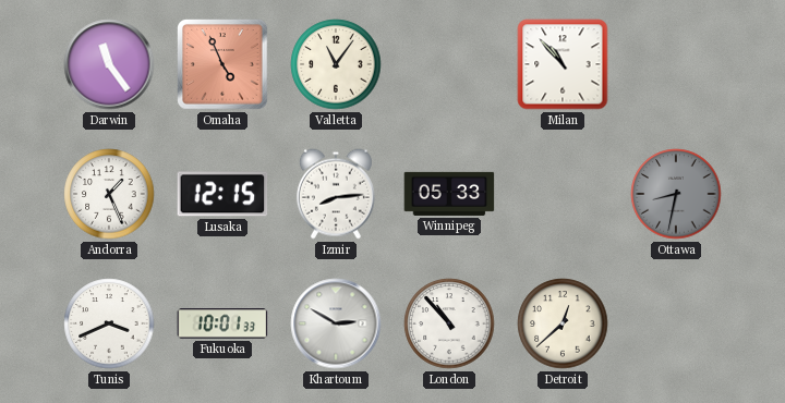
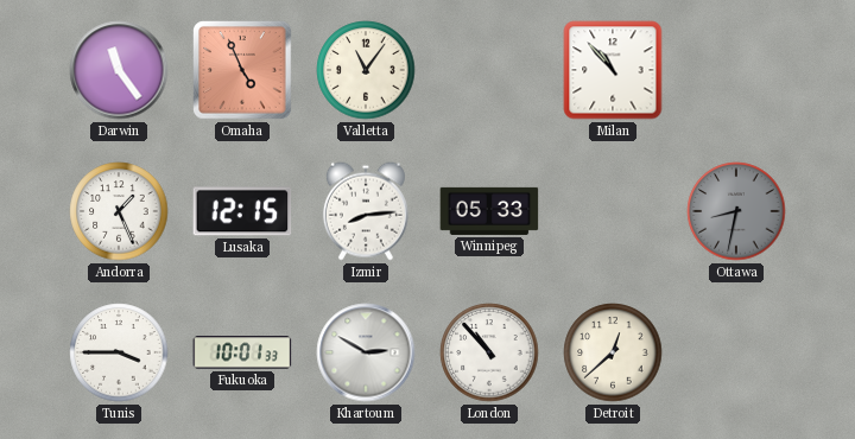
Tunis: 3:41 -> 3:45
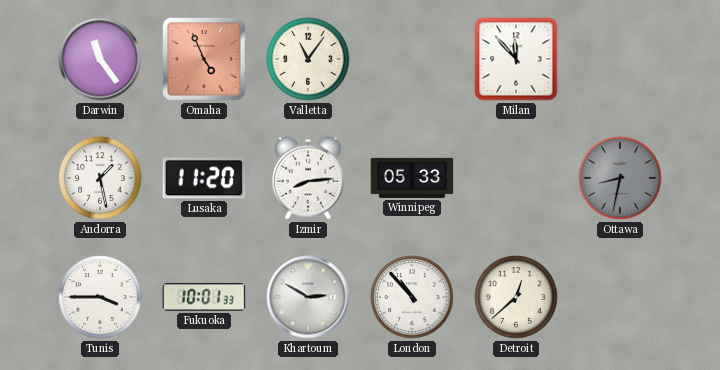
Milan: 10:53 -> 11:53
Andorra: 1:26 -> 1:28
Lusaka: 12:15 -> 11:20
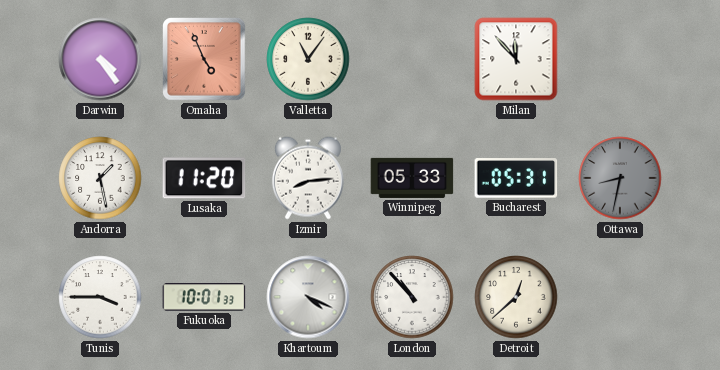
Darwin: 11:24 -> 4:24
Bucharest: none -> 05:31
Khartoum: 2:50 -> 4:19
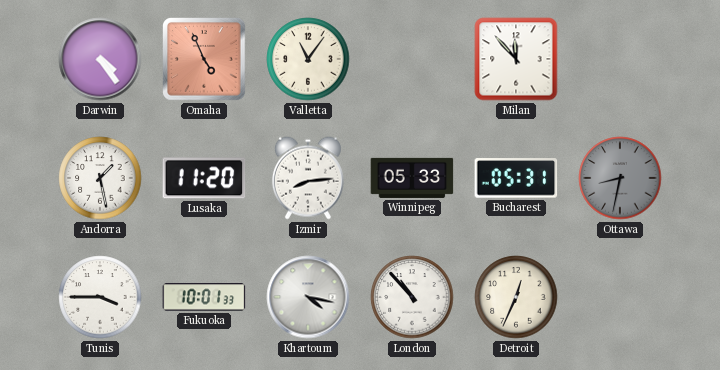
Khartoum: 4:19 -> 4:17
Detroit: 12:38 -> 12:34
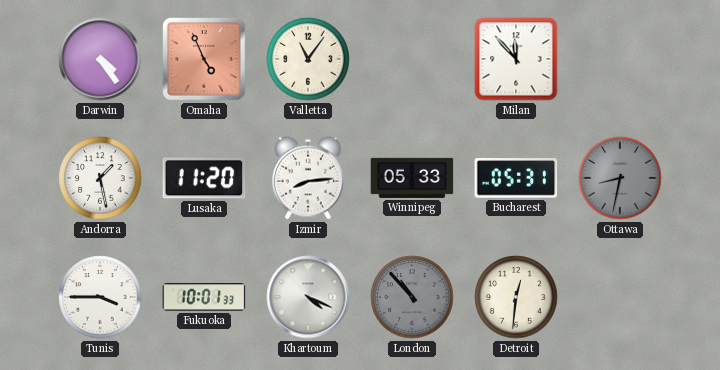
Khartoum: 4:17 -> 4:19
London dial: white -> grey
Detroit: 12:34 -> 12:31
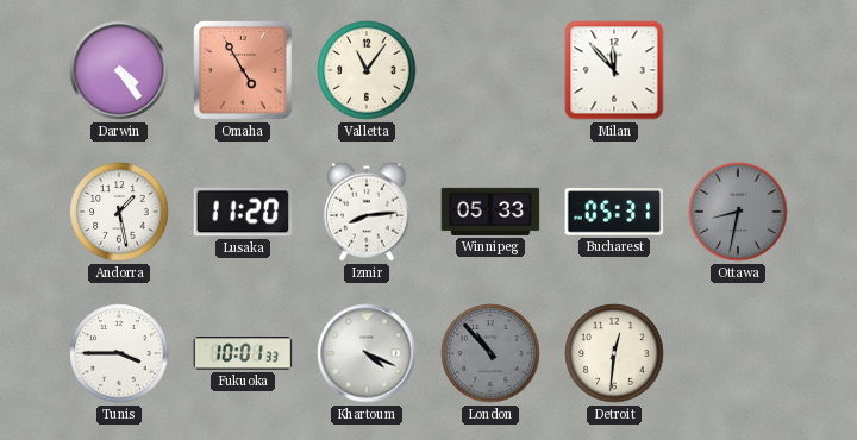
Omaha: 4:56 -> 4:55
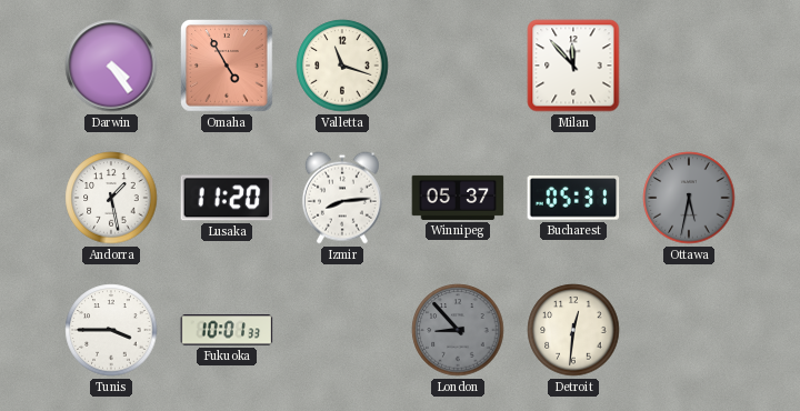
Valletta: 11:06 -> 11:18
Winnipeg: 05:33 -> 05:37
Ottawa: 8:32 -> 5:32
Khartoum: 4:19 -> none
London: 10:53 -> 8:53
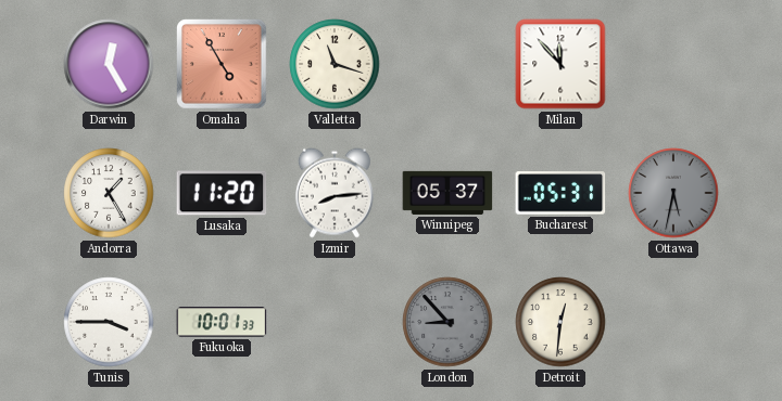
Darwin: 4:24 -> 12:25
Andorra: 1:28 -> 1:25
